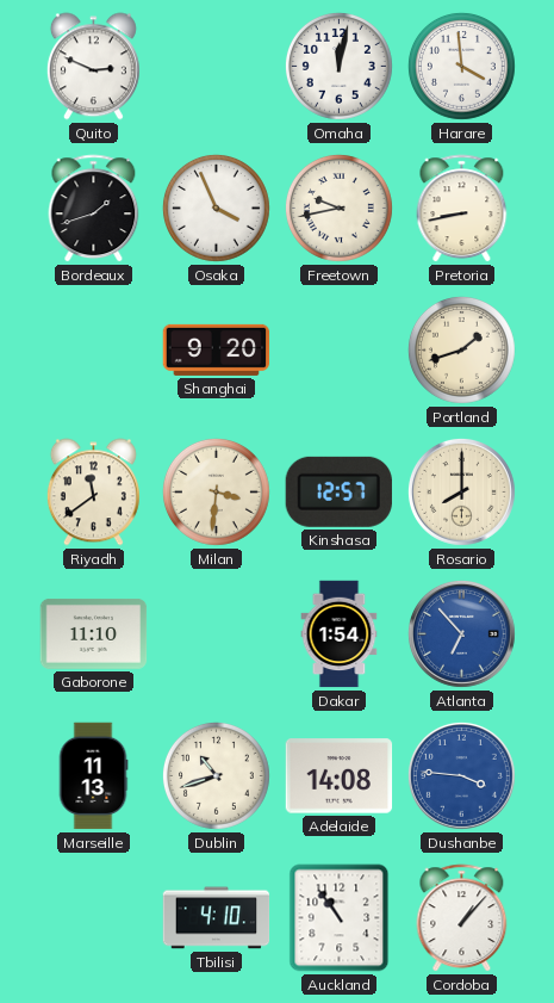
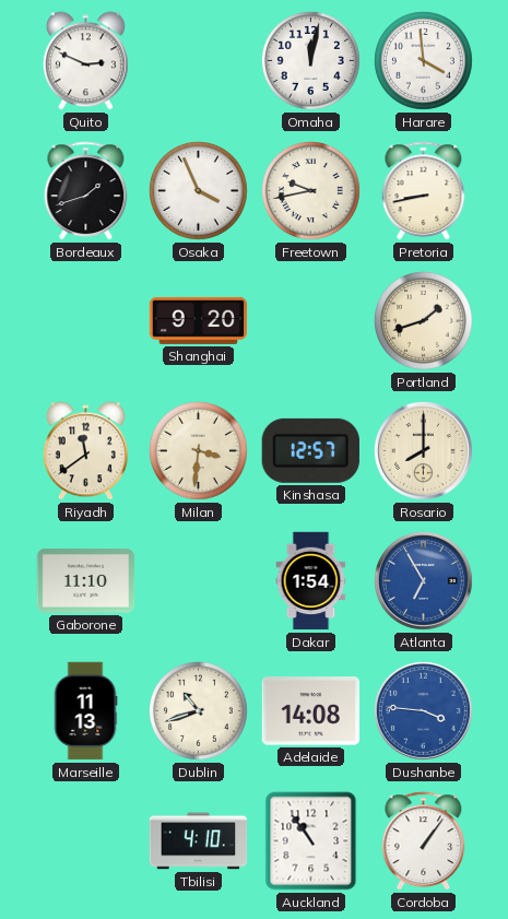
Atlanta: 6:53 -> 6:55
Cordoba: 1:07 -> 1:06
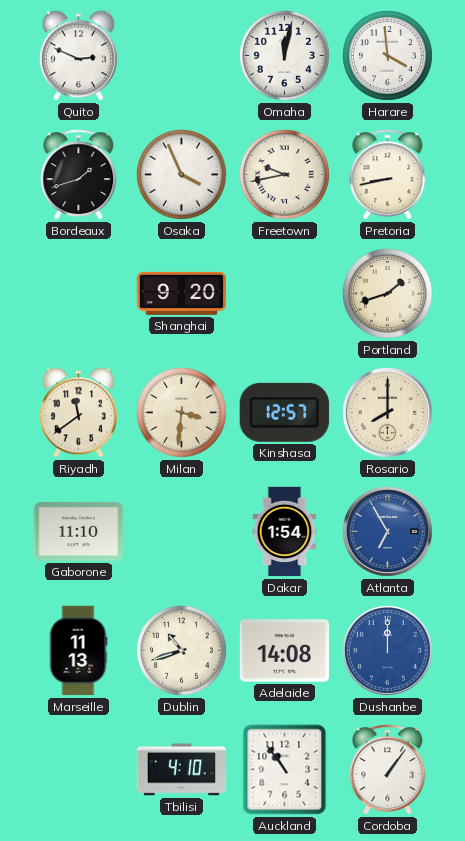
Dushanbe: 3:46 -> 12:00
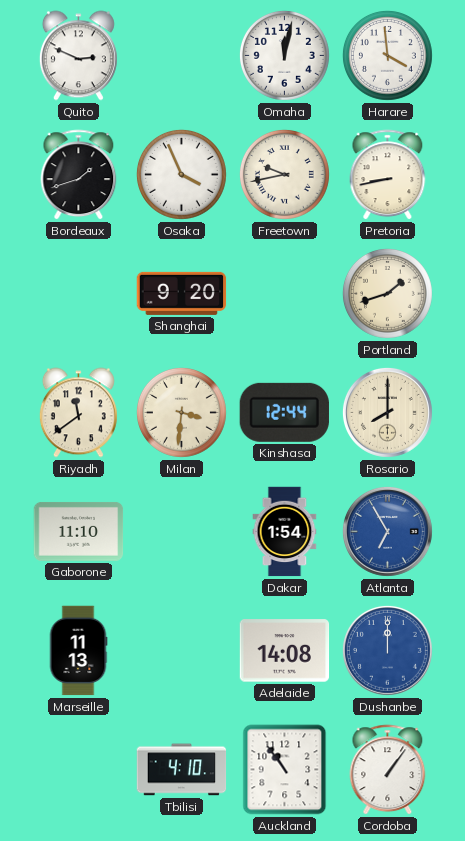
Kinshasa: 12:57 -> 12:44
Dublin: 10:42 -> none
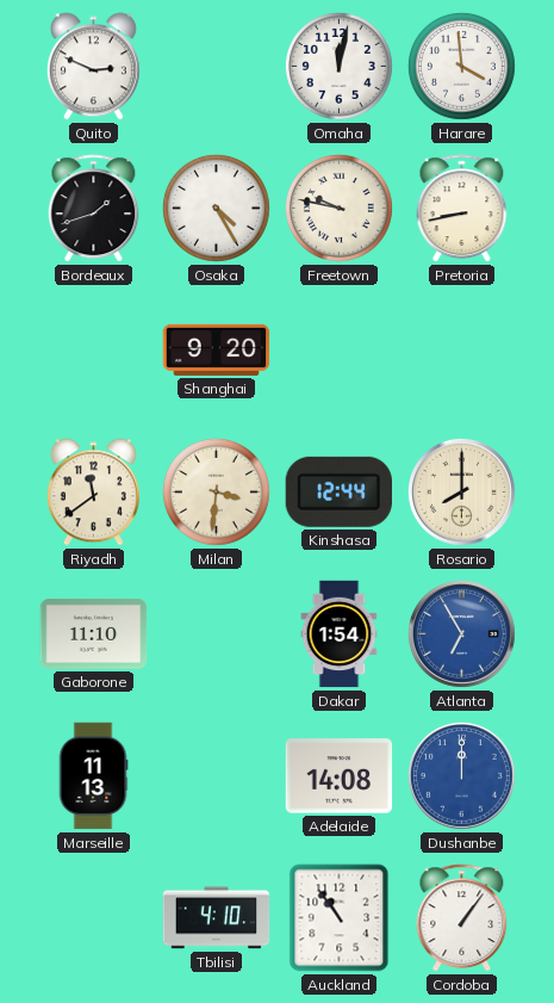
Osaka: 3:56 -> 4:25
Freetown: 9:43 -> 9:47
Portland: 1:42 -> none
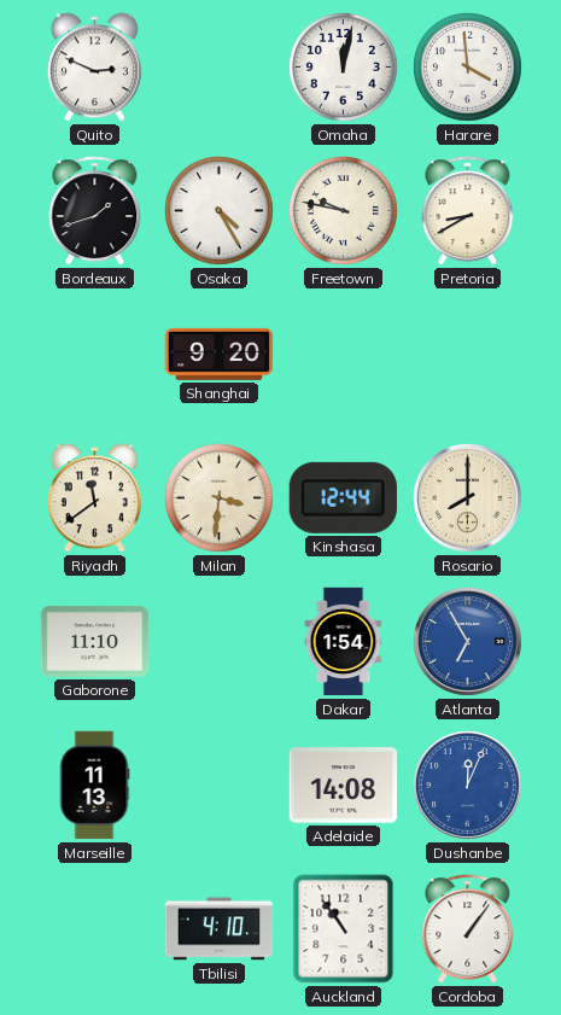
Pretoria: 8:43 -> 8:40
Dushanbe: 12:00 -> 12:04
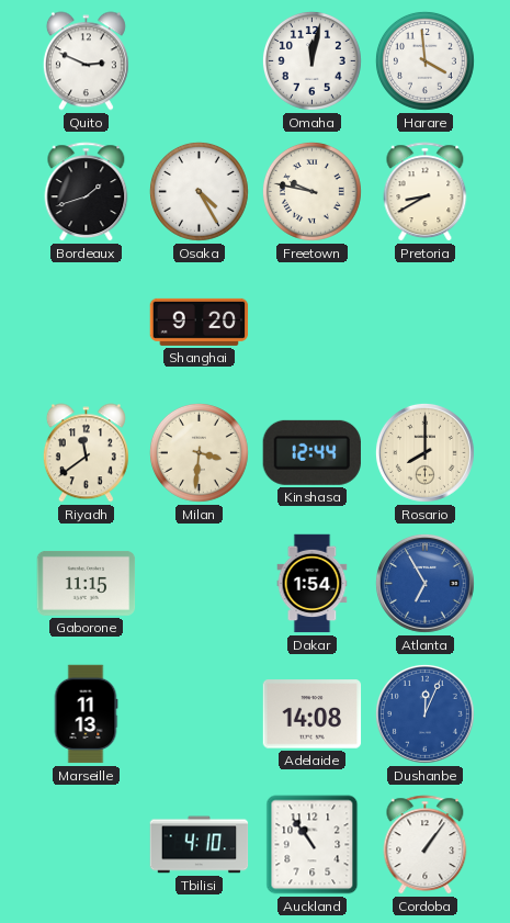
Gaborone: 11:10 -> 11:15
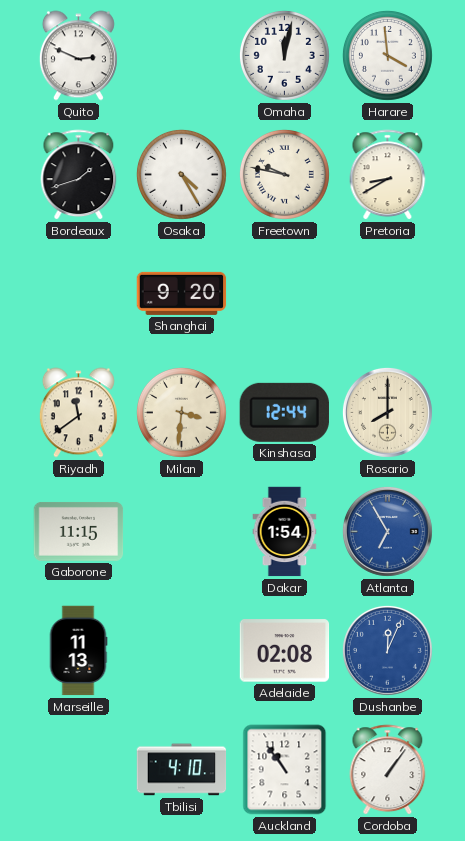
Adelaide: 14:08 -> 02:08
